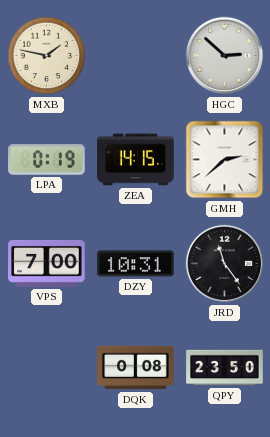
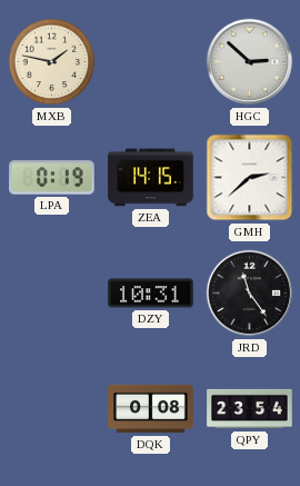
VPS: 7:00 -> none
QPY: 23:50 -> 23:54
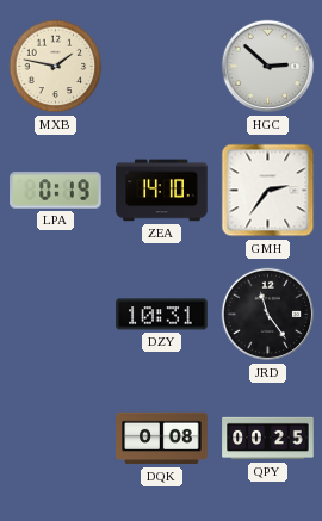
ZEA: 14:15 -> 14:10
GMH: 2:38 -> 2:36
QPY: 23:54 -> 00:25
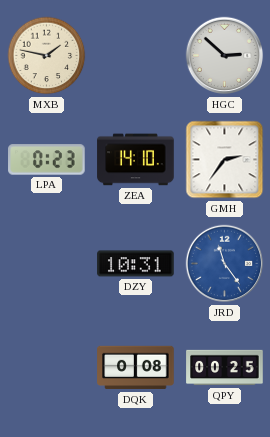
LPA: 0:19 -> 0:23
JRD dial: black -> blue
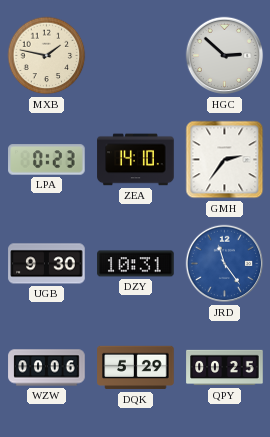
UGB: none -> 9:30
WZW: none -> 00:06
DQK: 0:08 -> 5:29
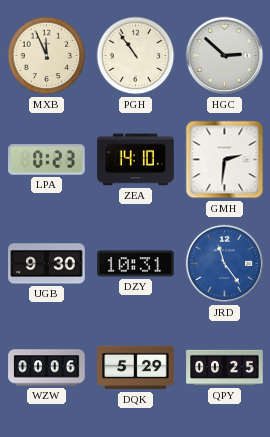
MXB: 1:47 -> 11:56
PGH: none -> 10:54
GMH: 2:36 -> 2:31
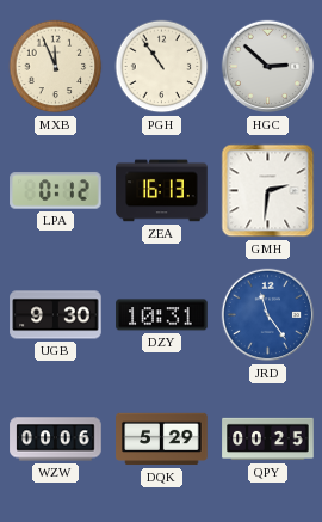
LPA: 0:23 -> 0:12
ZEA: 14:10 -> 16:13
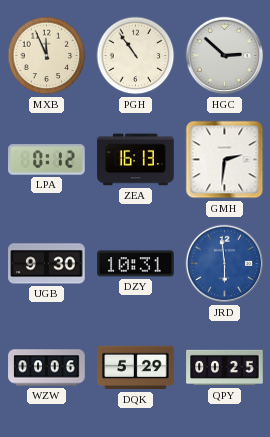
JRD: 11:24 -> 5:59
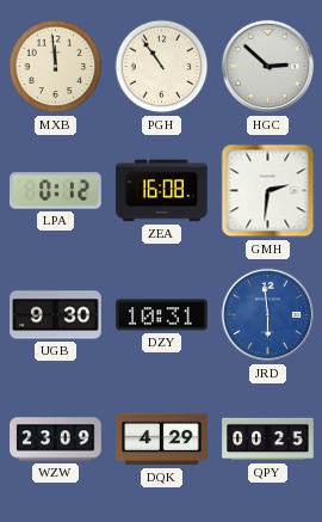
MXB: 11:56 -> 11:59
ZEA: 16:13 -> 16:08
WZW: 00:06 -> 23:09
DQK: 5:29 -> 4:29
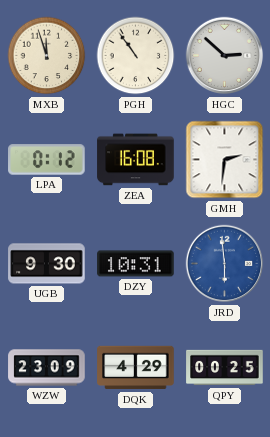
MXB: 11:59 -> 11:57
